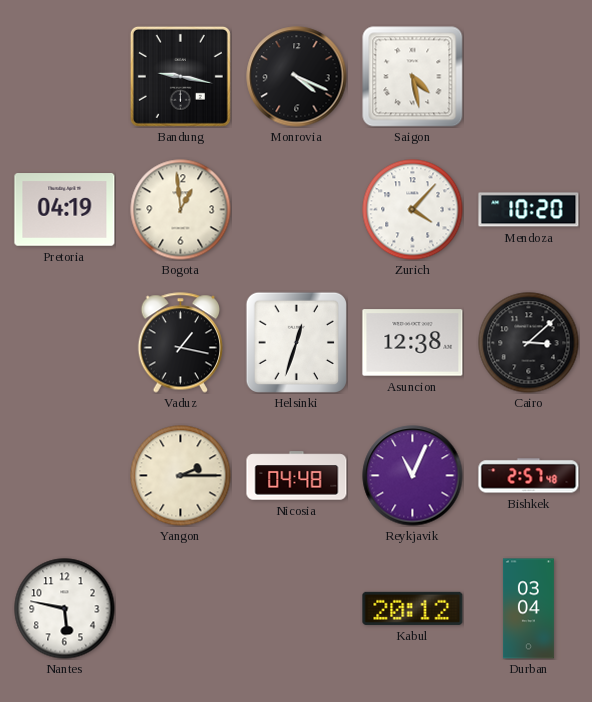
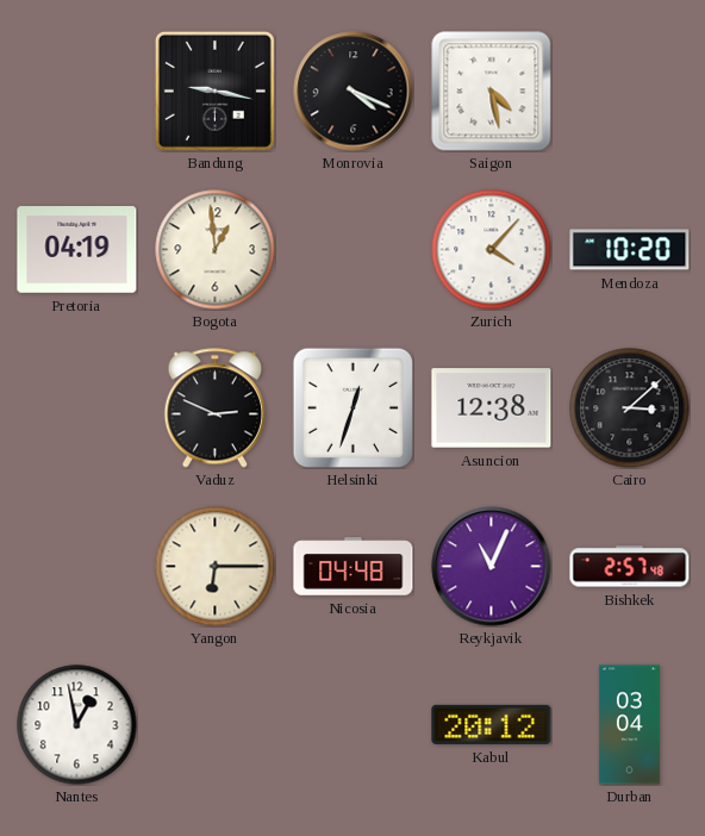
Vaduz: 1:17 -> 2:49
Yangon: 2:15 -> 6:15
Nantes: 5:47 -> 12:58
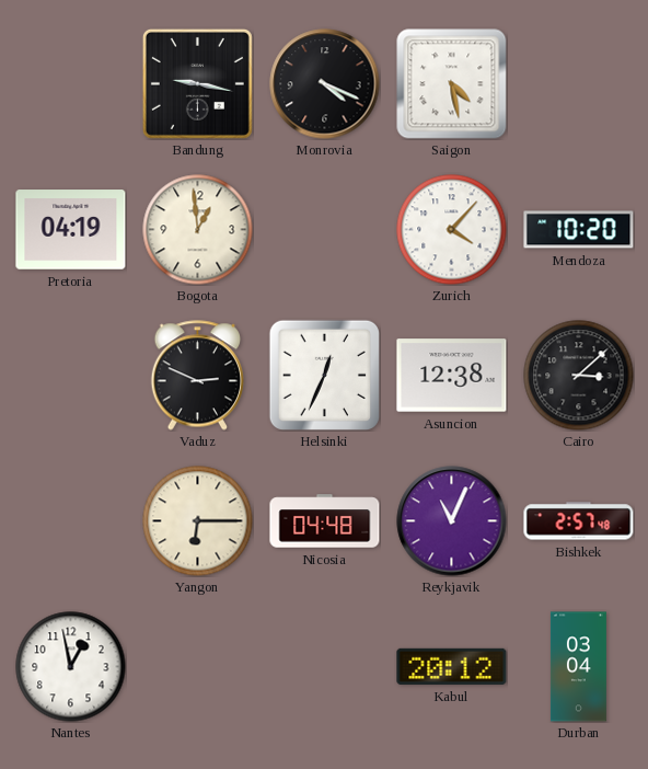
Helsinki: 12:33 -> 12:34
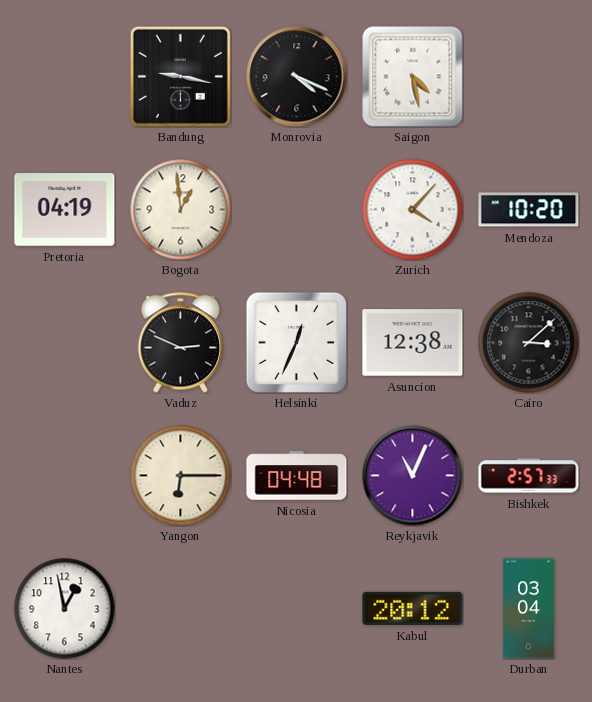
Bishkek: 2:57:48 -> 2:57:33
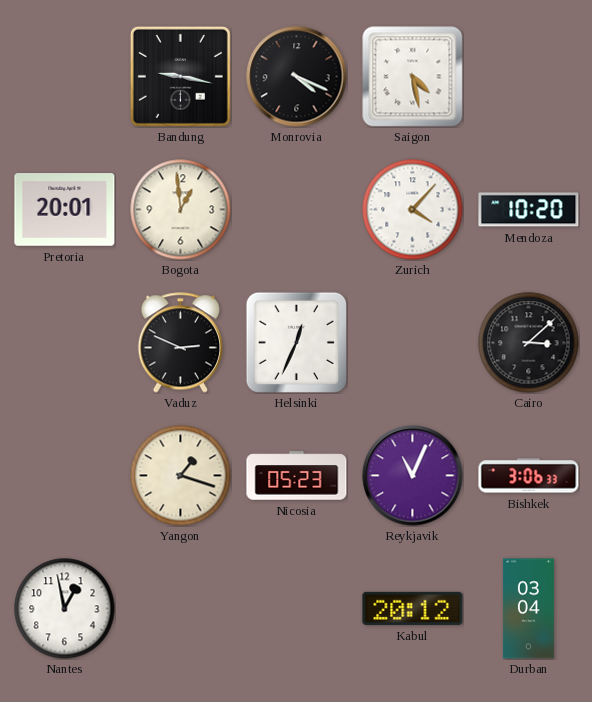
Pretoria: 04:19 -> 20:01
Asuncion: 12:38 -> none
Yangon: 6:15 -> 1:18
Nicosia: 04:48 -> 05:23
Bishkek: 2:57 -> 3:06
